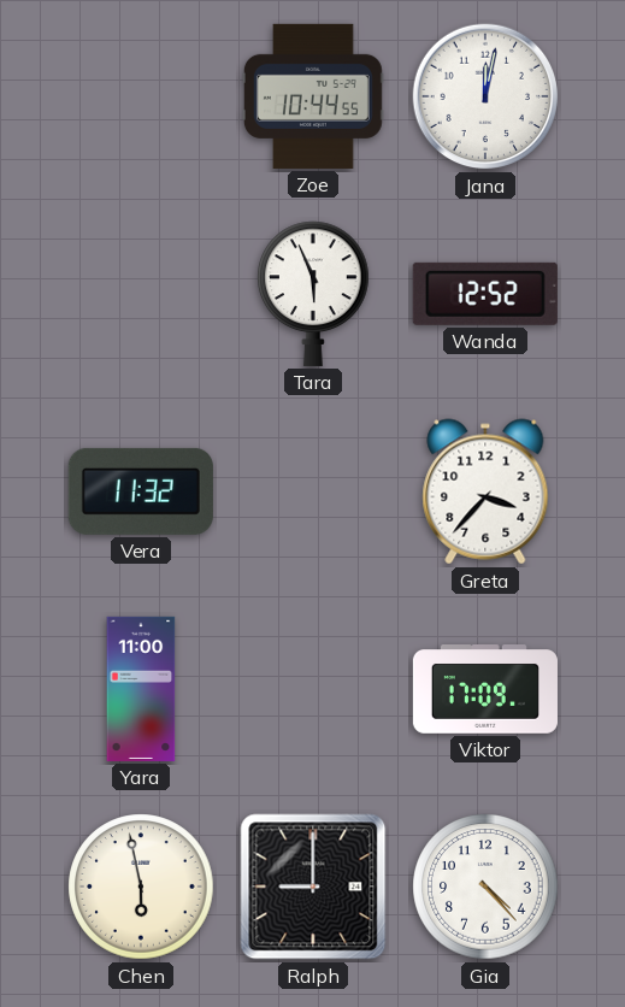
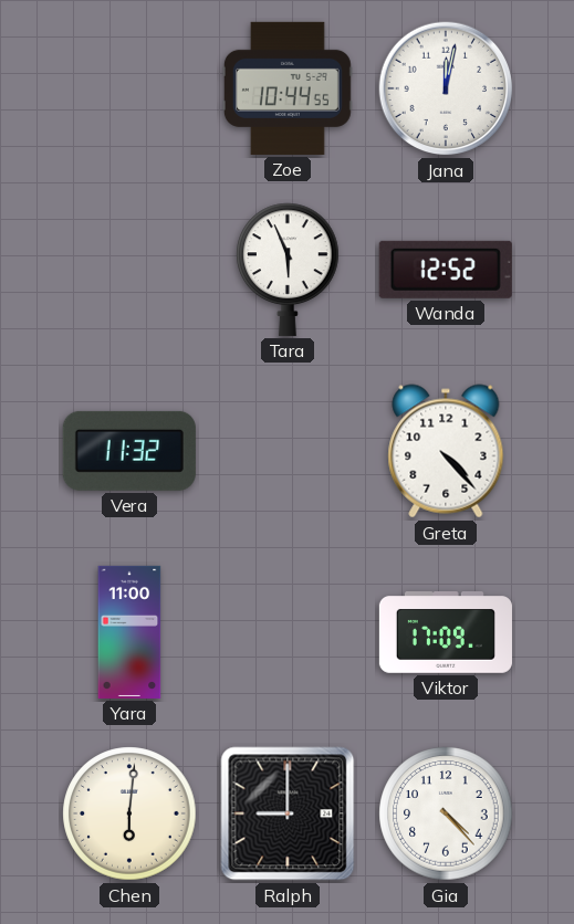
Greta: 3:37 -> 4:23
Chen: 5:58 -> 6:01
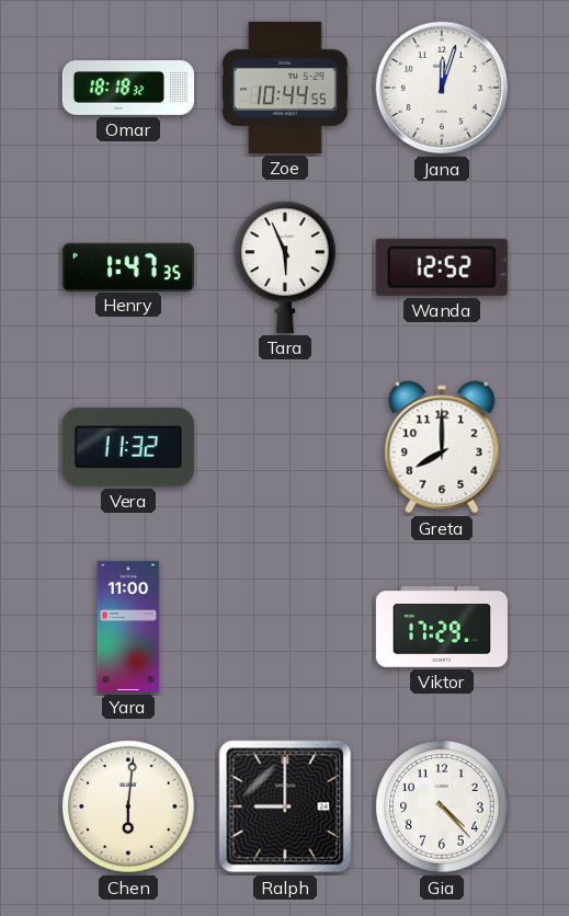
Omar: none -> 18:18
Jana: 12:02 -> 12:03
Henry: none -> 1:47
Greta: 4:23 -> 8:00
Viktor: 17:09 -> 17:29
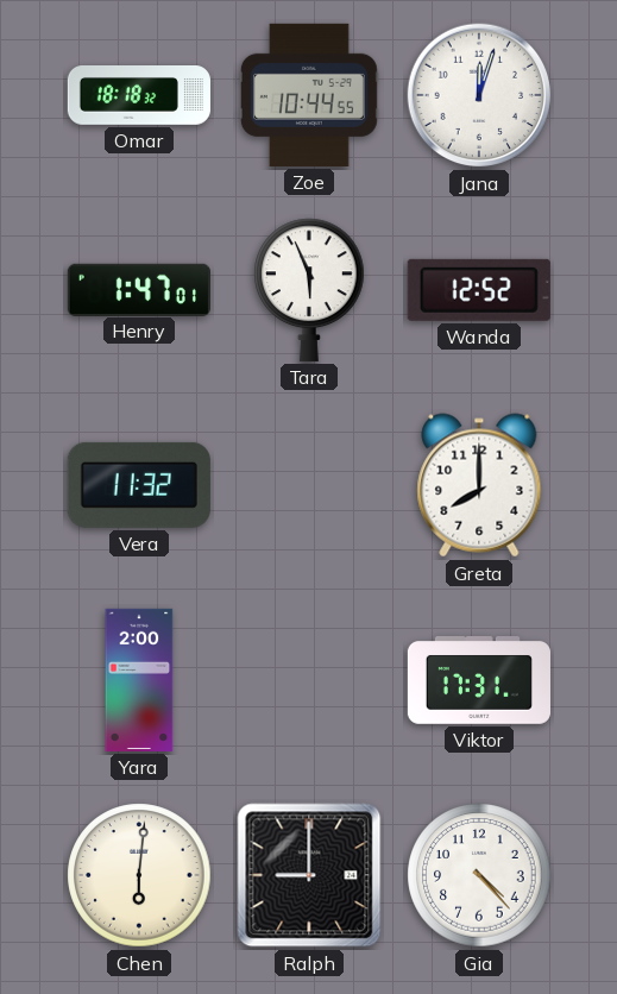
Henry: 1:47:35 -> 1:47:01
Yara: 11:00 -> 2:00
Viktor: 17:29 -> 17:31
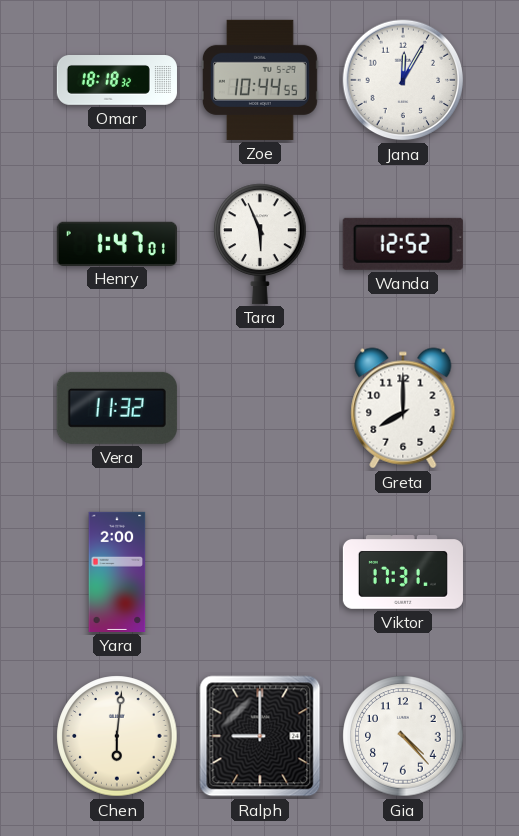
Jana: 12:03 -> 12:05
